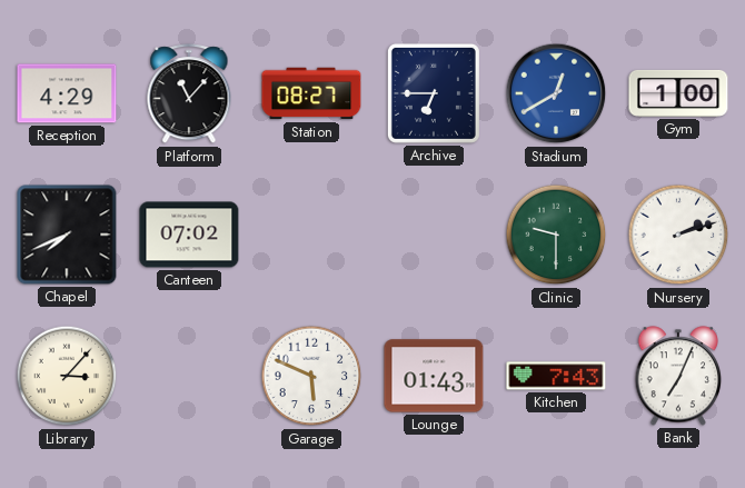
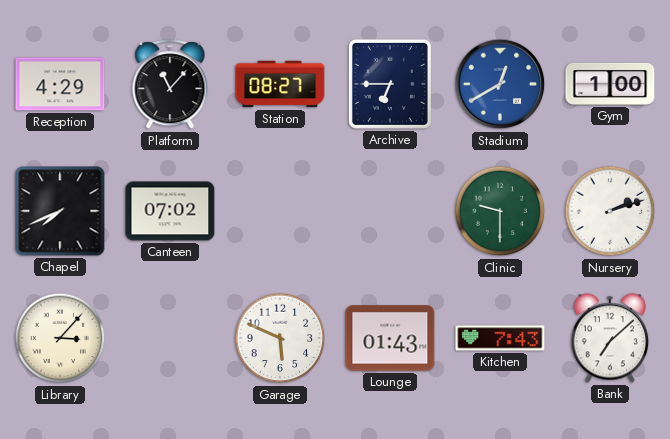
Bank: 7:04 -> 7:08
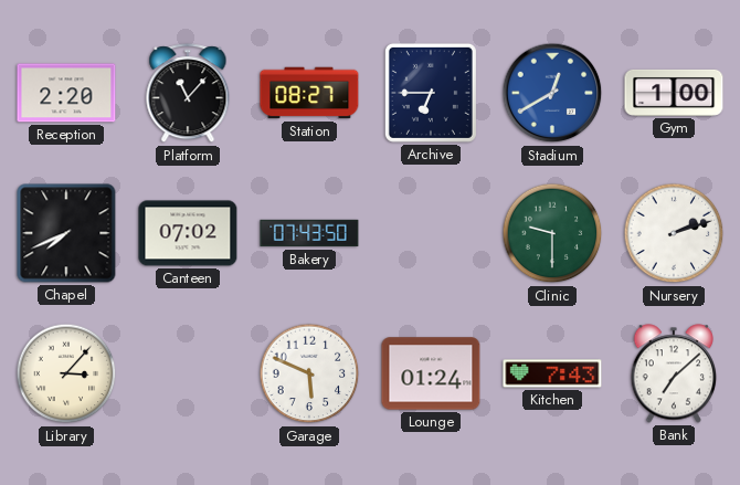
Reception: 4:29 -> 2:20
Bakery: none -> 07:43
Lounge: 01:43 -> 01:24
